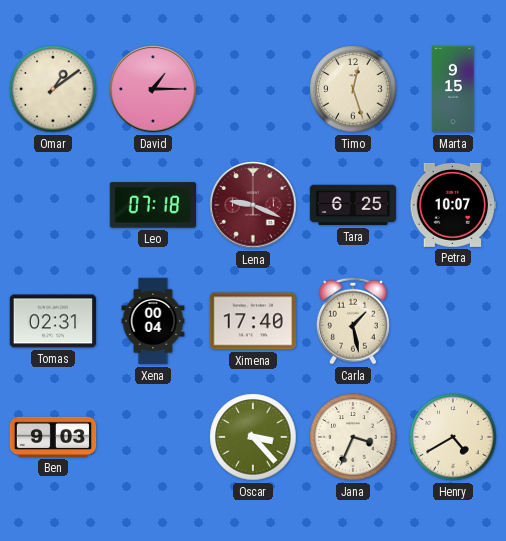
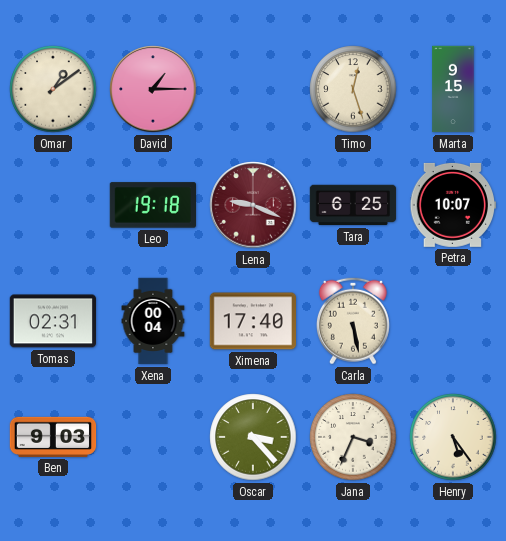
Leo: 07:18 -> 19:18
Carla: 1:28 -> 5:28
Henry: 4:40 -> 5:24
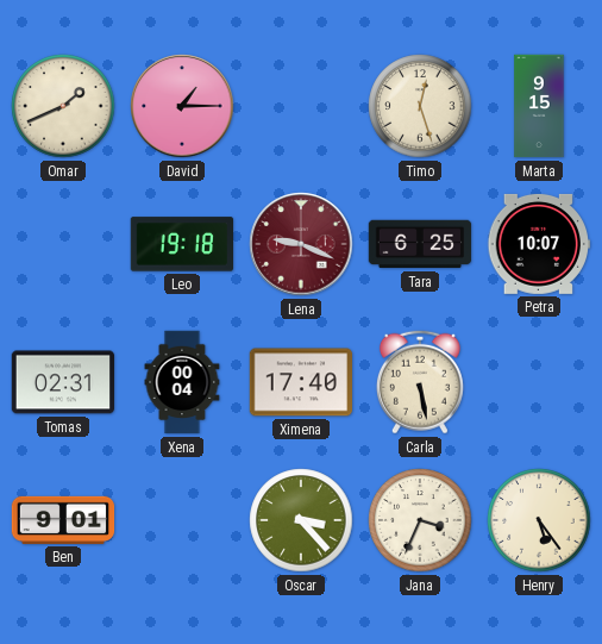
Omar: 1:09 -> 1:41
Ben: 9:03 -> 9:01
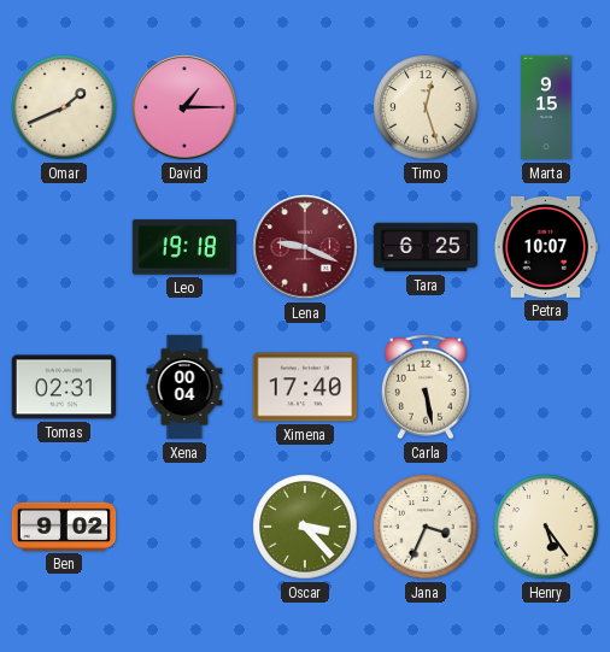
Ben: 9:01 -> 9:02
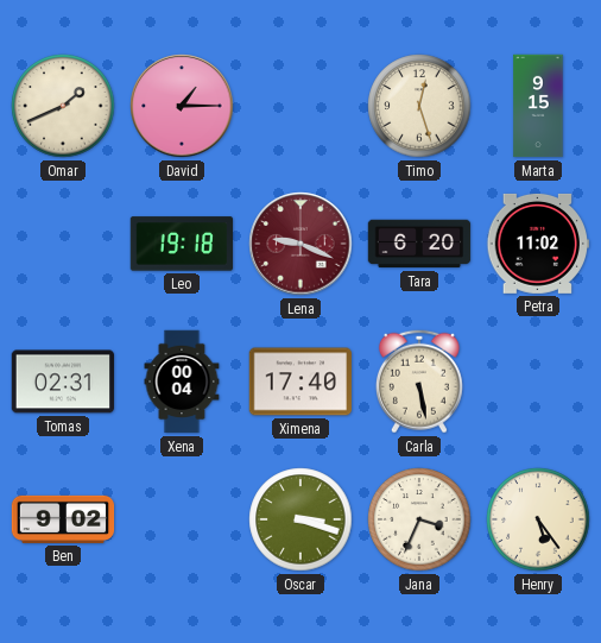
Tara: 6:25 -> 6:20
Petra: 10:07 -> 11:02
Oscar: 3:23 -> 3:18
